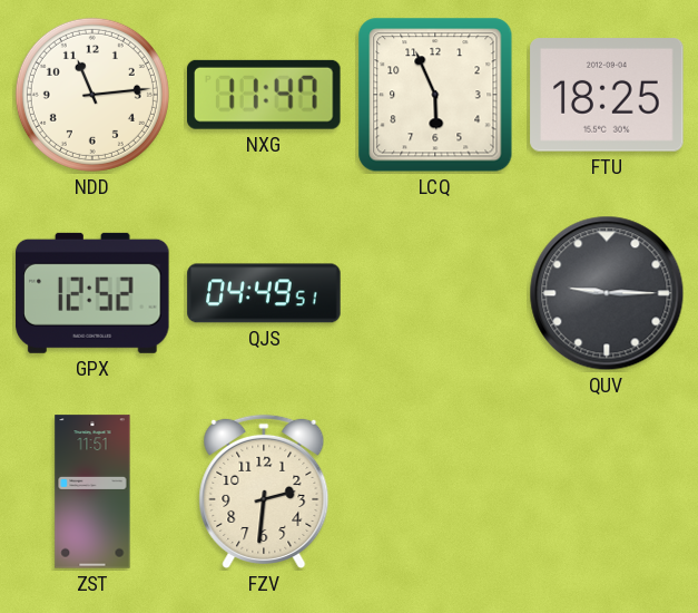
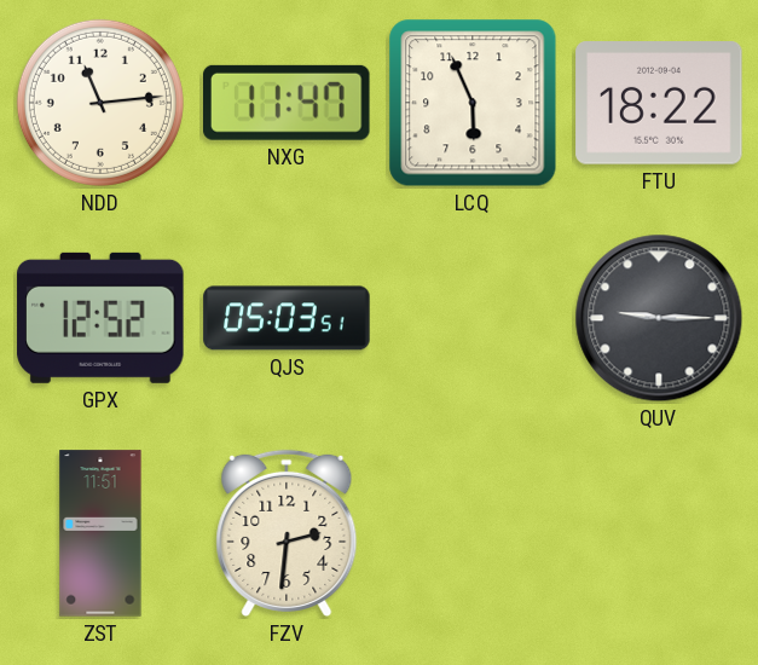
FTU: 18:25 -> 18:22
QJS: 04:49 -> 05:03
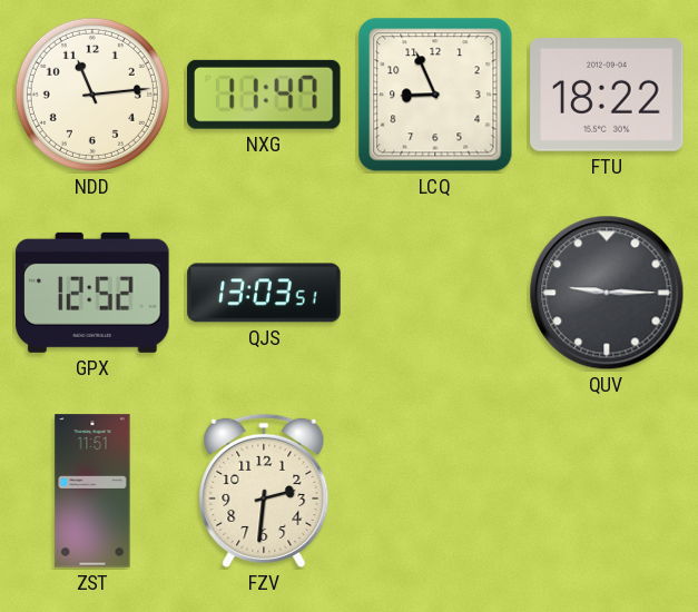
LCQ: 5:56 -> 8:56
QJS: 05:03 -> 13:03
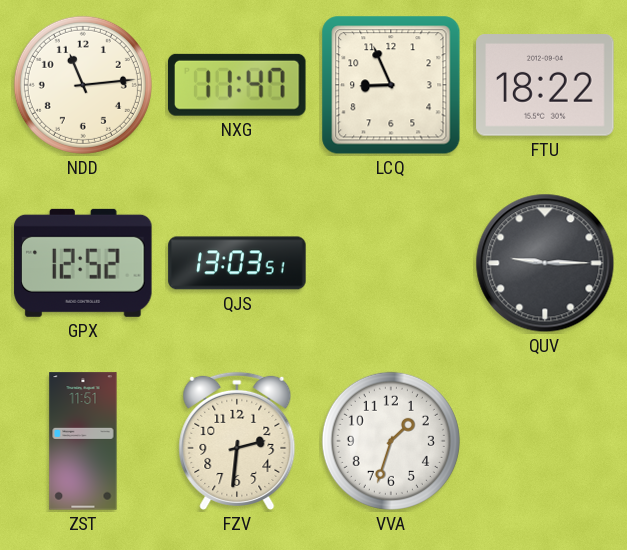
VVA: none -> 1:33
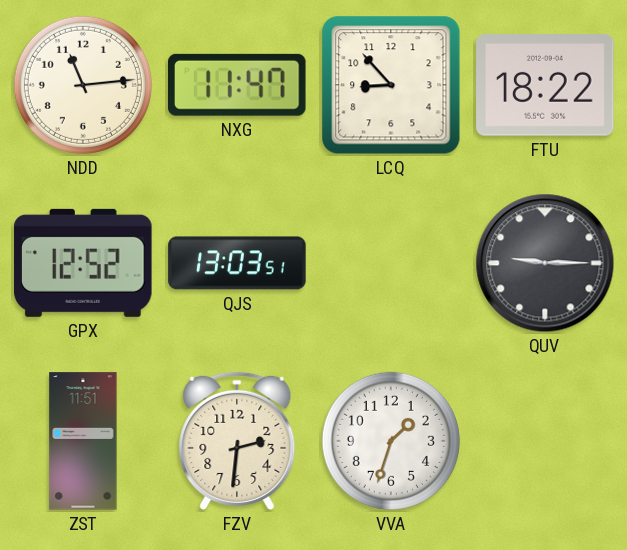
LCQ: 8:56 -> 8:53
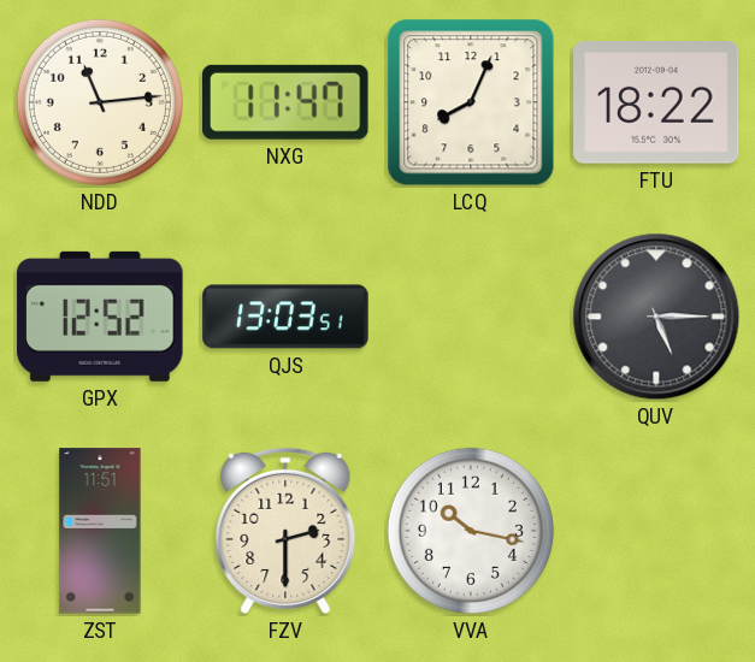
LCQ: 8:53 -> 8:04
QUV: 9:15 -> 5:15
FZV: 2:31 -> 2:30
VVA: 1:33 -> 10:17
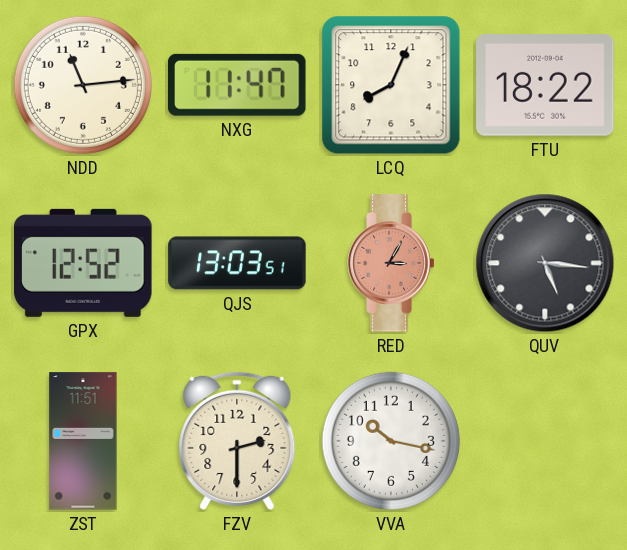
RED: none -> 3:05
QUV: 5:15 -> 5:16
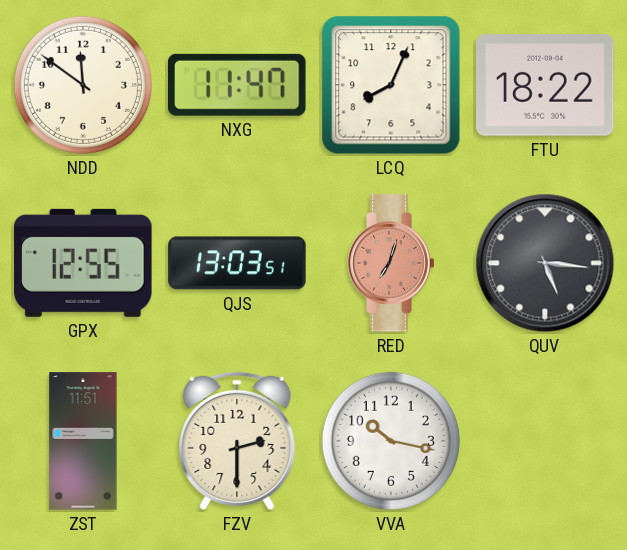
NDD: 11:14 -> 11:51
GPX: 12:52 -> 12:55
RED: 3:05 -> 7:03
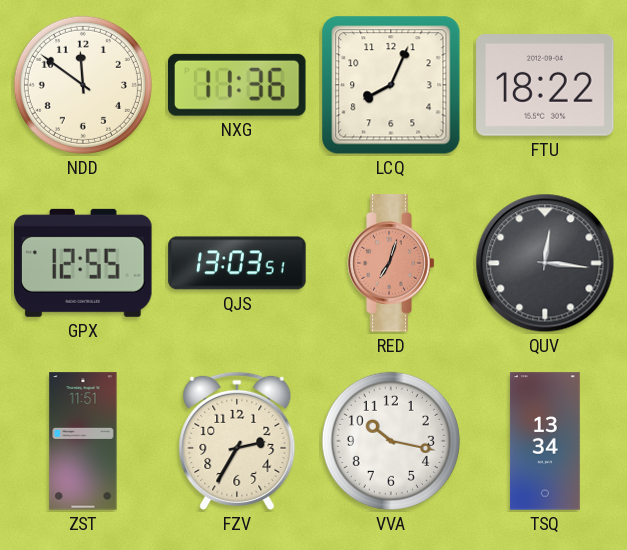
NXG: 11:47 -> 11:36
QUV: 5:16 -> 12:16
FZV: 2:30 -> 2:35
TSQ: none -> 13:34
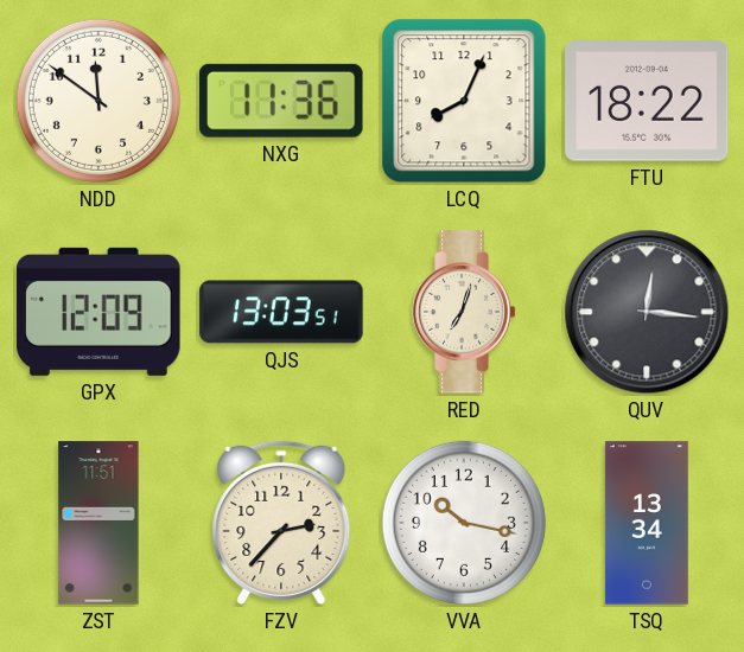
GPX: 12:55 -> 12:09
RED dial: salmon -> cream
FZV: 2:35 -> 2:37
